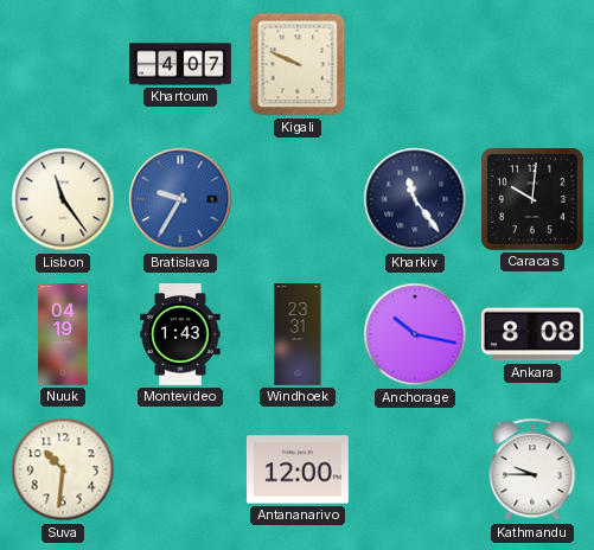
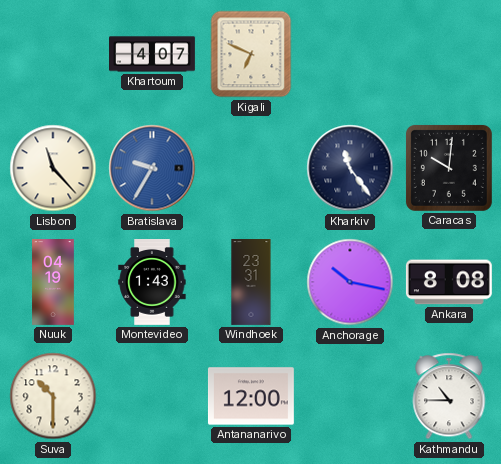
Kigali: 9:49 -> 6:49
Lisbon: 11:24 -> 11:23
Suva: 10:31 -> 10:30
Kathmandu: 9:45 -> 10:45
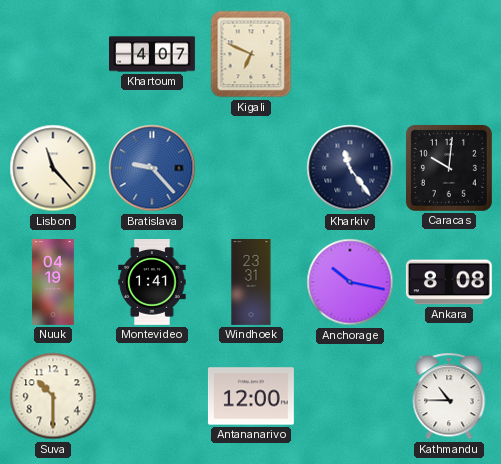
Bratislava: 9:35 -> 9:23
Montevideo: 1:43 -> 1:41
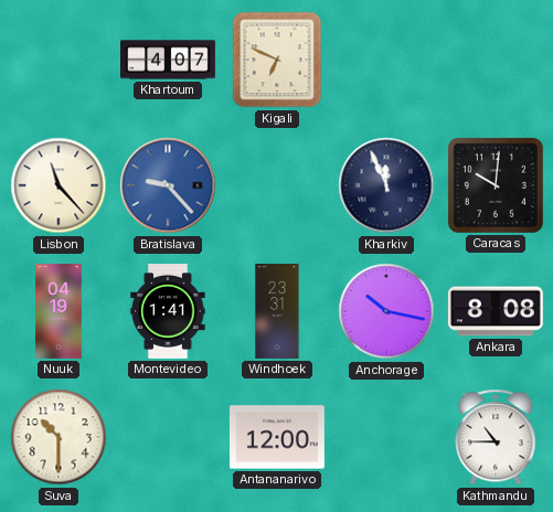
Kharkiv: 11:24 -> 11:56
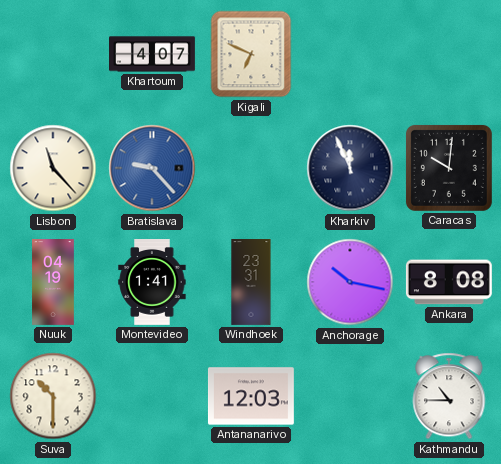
Antananarivo: 12:00 -> 12:03
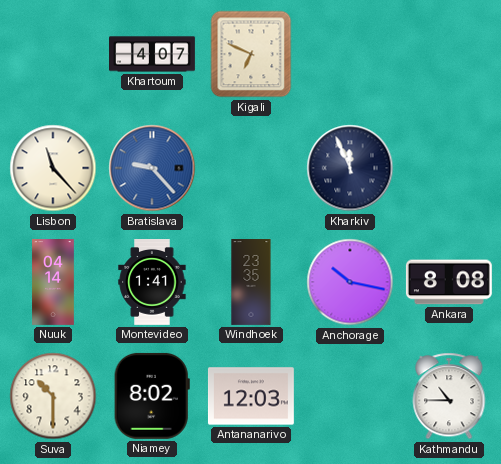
Caracas: 10:01 -> none
Nuuk: 04:19 -> 04:14
Windhoek: 23:31 -> 23:35
Niamey: none -> 8:02
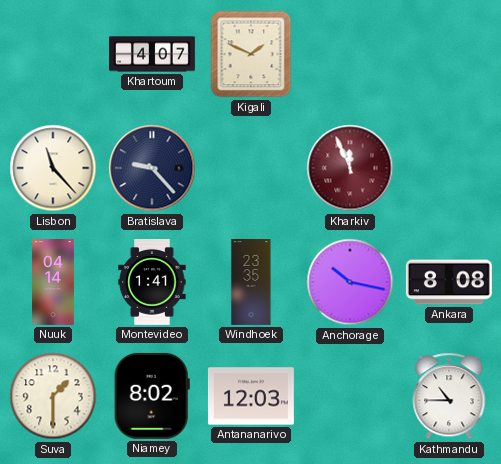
Kigali: 6:49 -> 1:49
Bratislava dial: blue -> navy
Kharkiv dial: navy -> burgundy
Suva: 10:30 -> 1:30
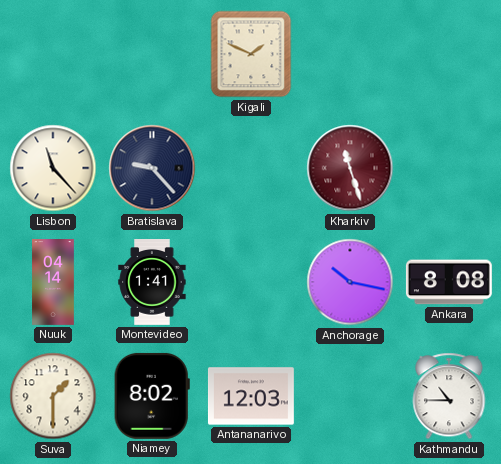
Khartoum: 4:07 -> none
Kharkiv: 11:56 -> 11:27
Windhoek: 23:35 -> none
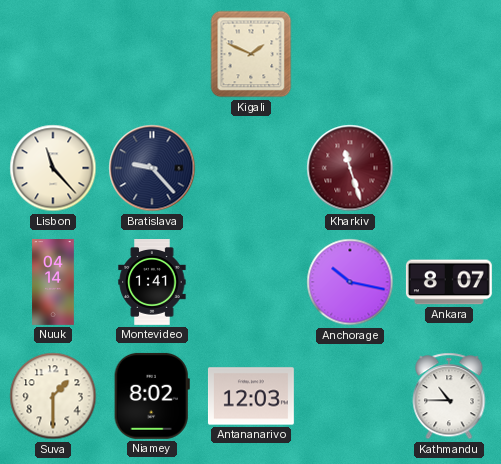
Ankara: 8:08 -> 8:07
